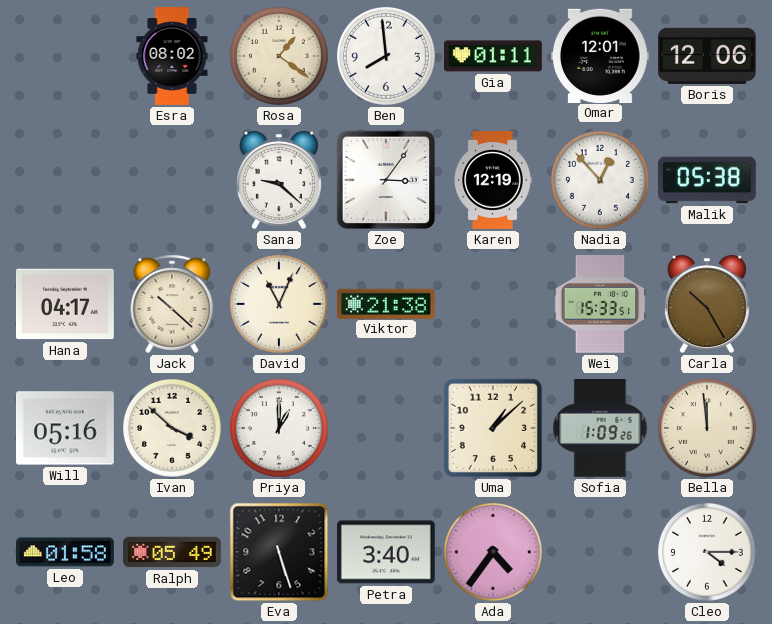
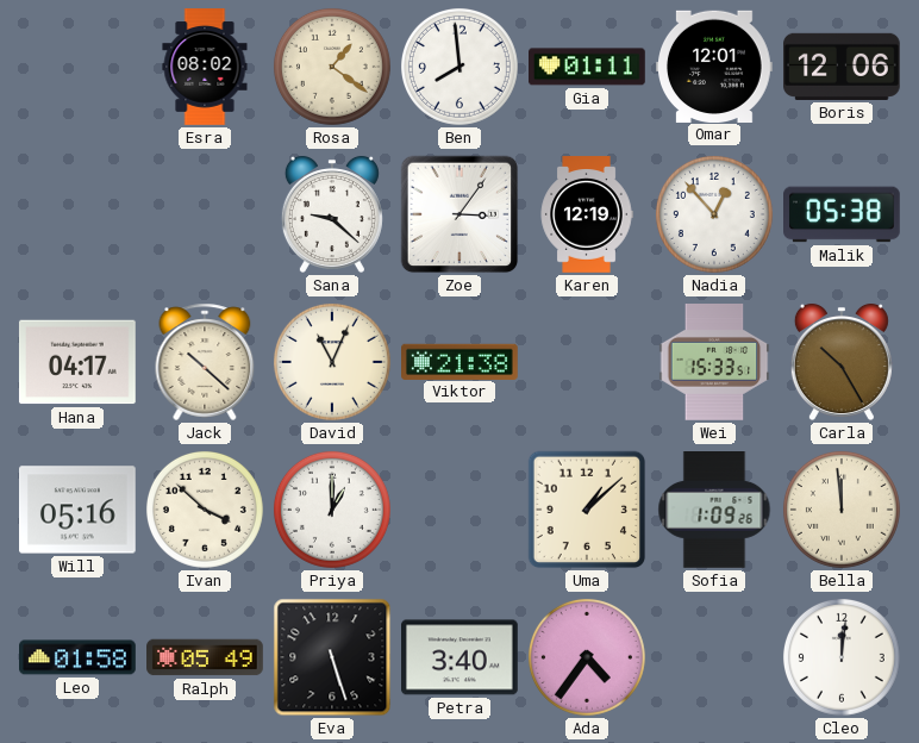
Cleo: 4:15 -> 12:01
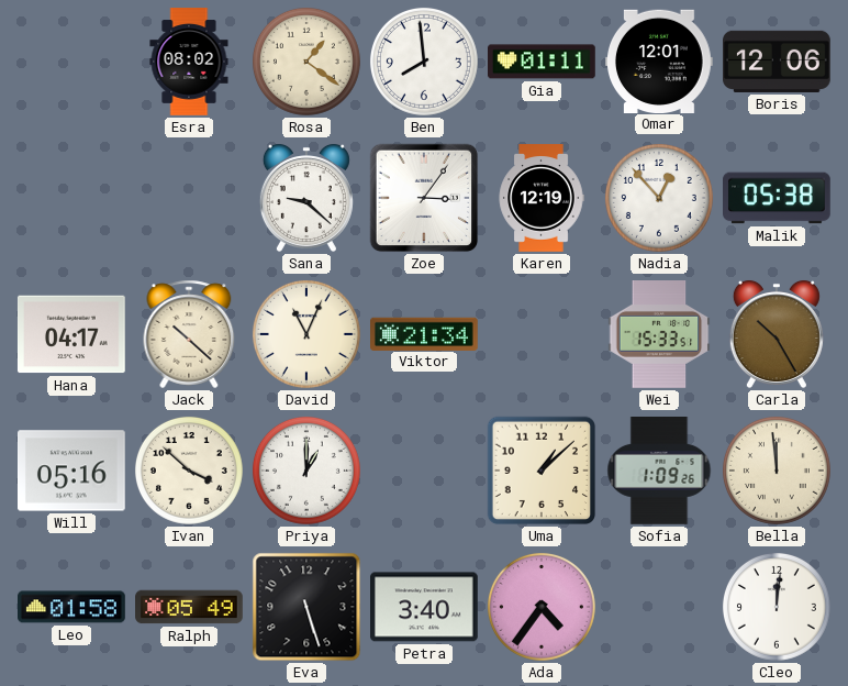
Viktor: 21:38 -> 21:34
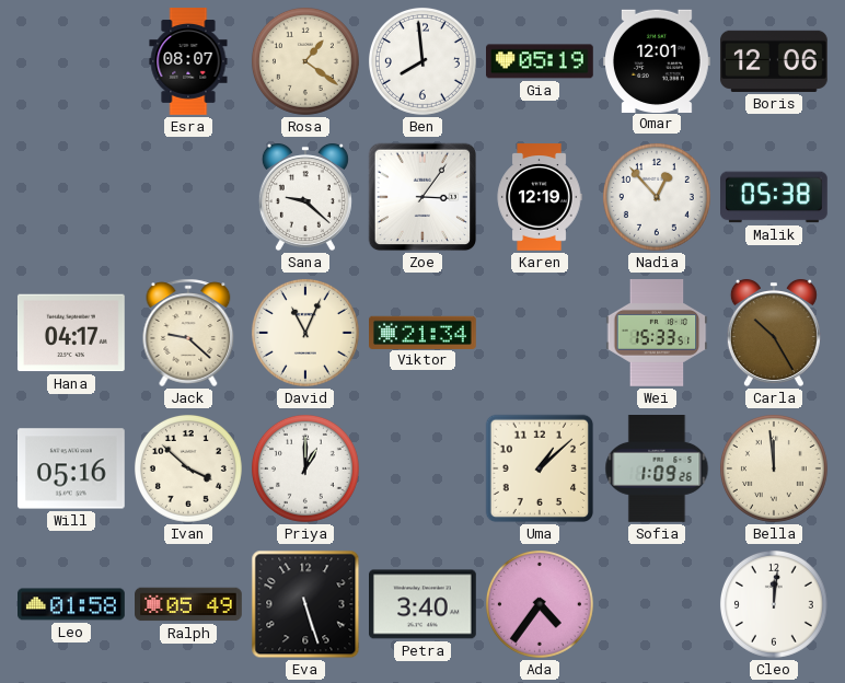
Esra: 08:02 -> 08:07
Gia: 01:11 -> 05:19
Jack: 10:22 -> 9:22
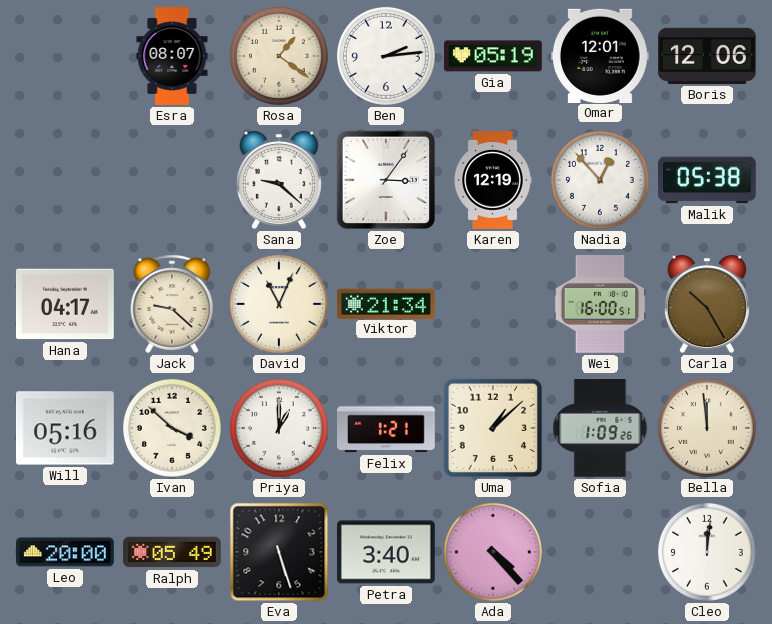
Ben: 7:59 -> 2:14
Wei: 15:33 -> 16:00
Felix: none -> 1:21
Leo: 01:58 -> 20:00
Ada: 4:36 -> 4:23
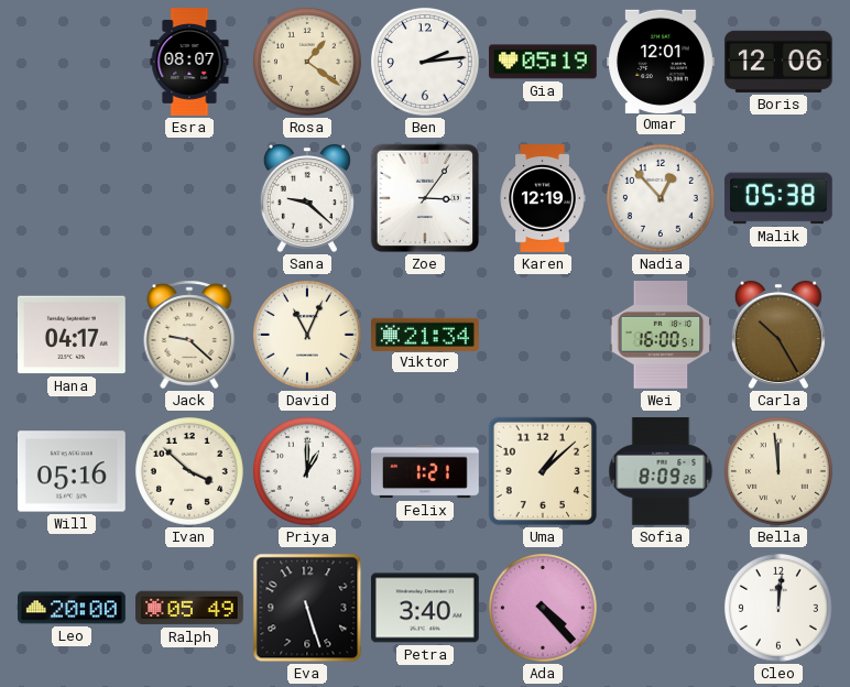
Sofia: 1:09 -> 8:09
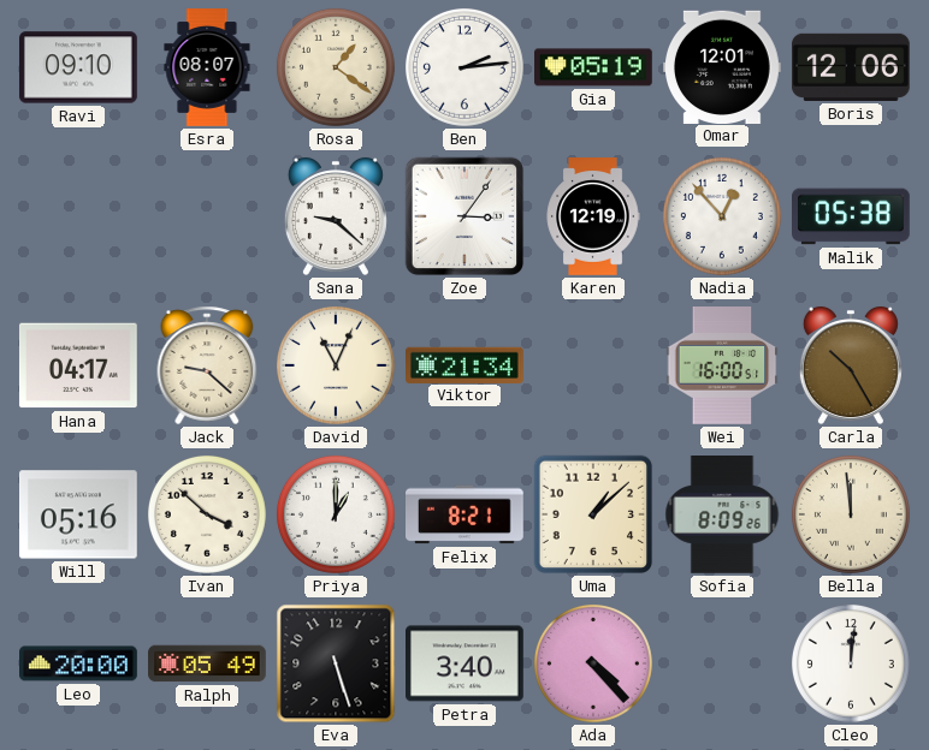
Ravi: none -> 09:10
Felix: 1:21 -> 8:21
